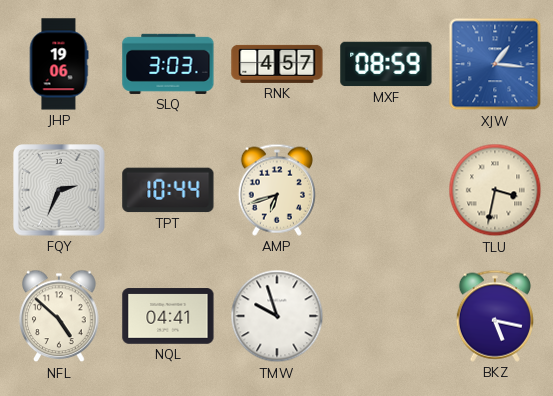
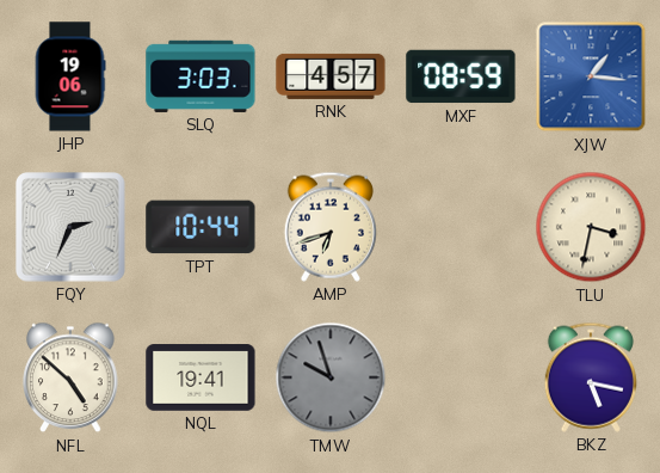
NQL: 04:41 -> 19:41
TMW dial: white -> grey
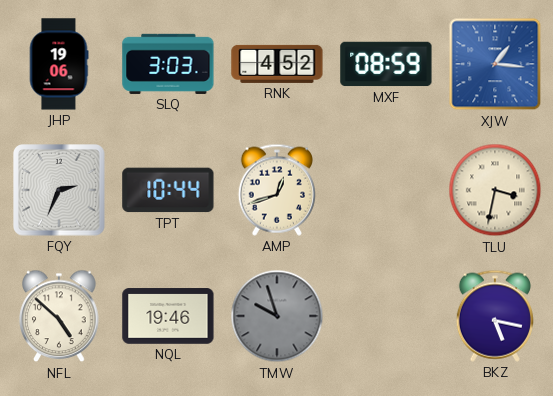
RNK: 4:57 -> 4:52
AMP: 6:42 -> 12:42
NQL: 19:41 -> 19:46
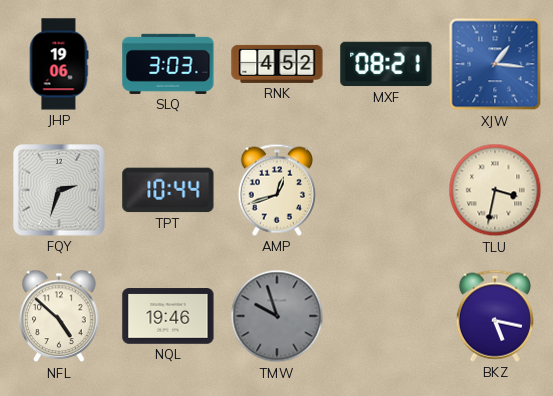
MXF: 08:59 -> 08:21
FQY: 2:34 -> 2:33
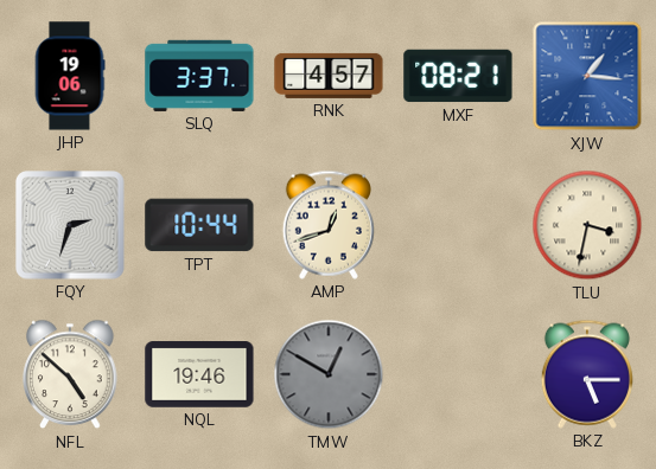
SLQ: 3:03 -> 3:37
RNK: 4:52 -> 4:57
TMW: 9:57 -> 12:50
BKZ: 5:17 -> 5:15
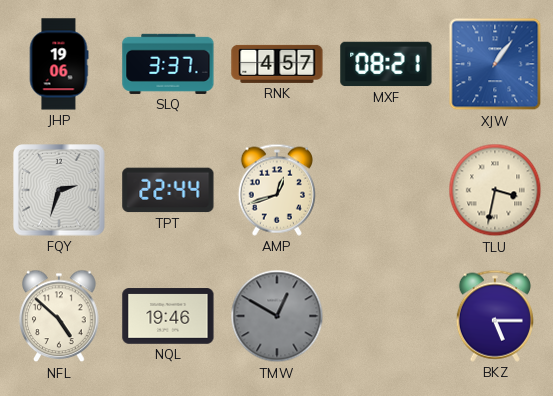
XJW: 1:16 -> 1:06
TPT: 10:44 -> 22:44
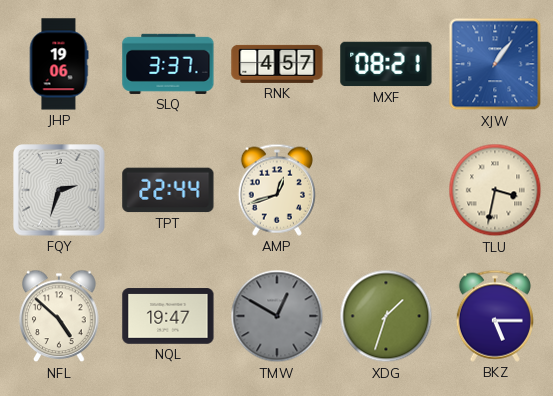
NQL: 19:46 -> 19:47
XDG: none -> 1:33
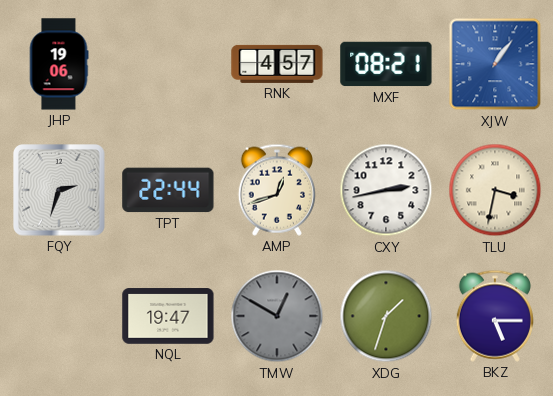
SLQ: 3:37 -> none
CXY: none -> 2:43
NFL: 4:52 -> none
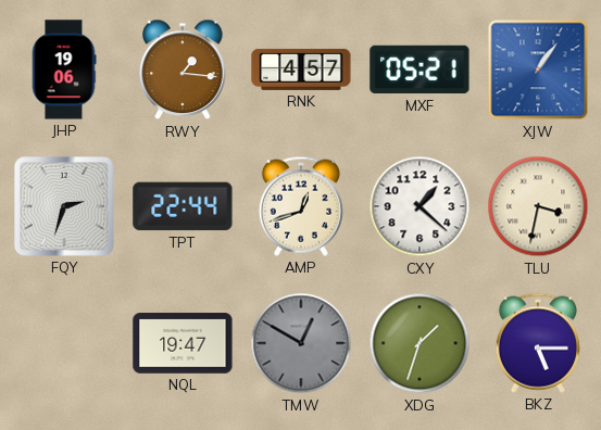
RWY: none -> 1:16
MXF: 08:21 -> 05:21
CXY: 2:43 -> 1:22
